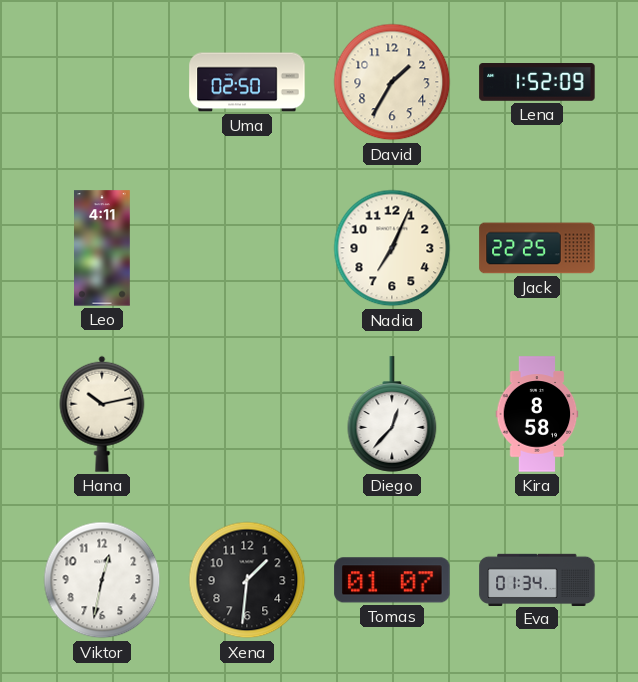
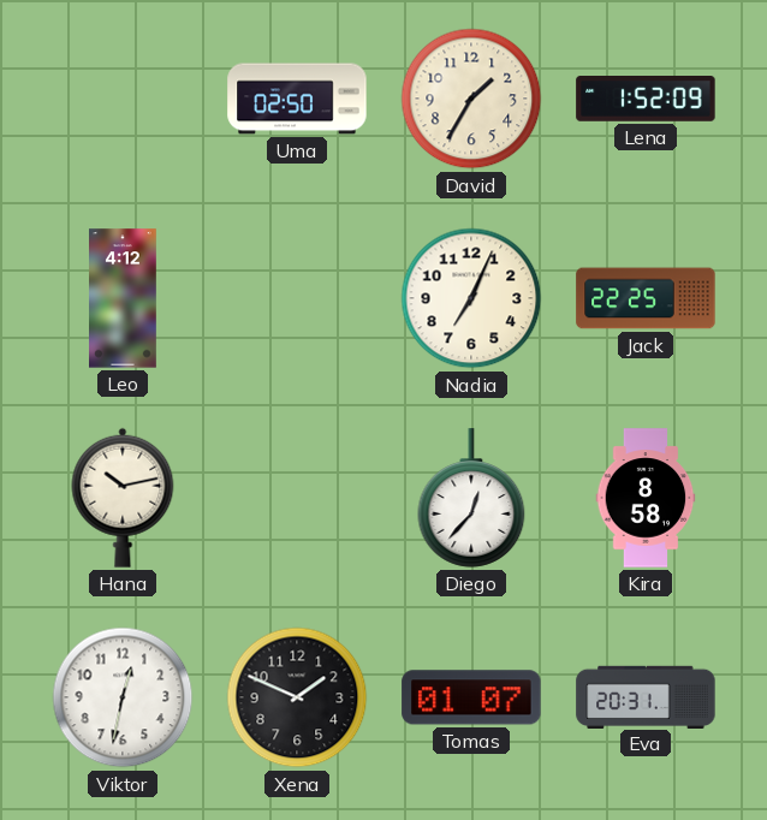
Leo: 4:11 -> 4:12
Xena: 1:31 -> 1:49
Eva: 01:34 -> 20:31
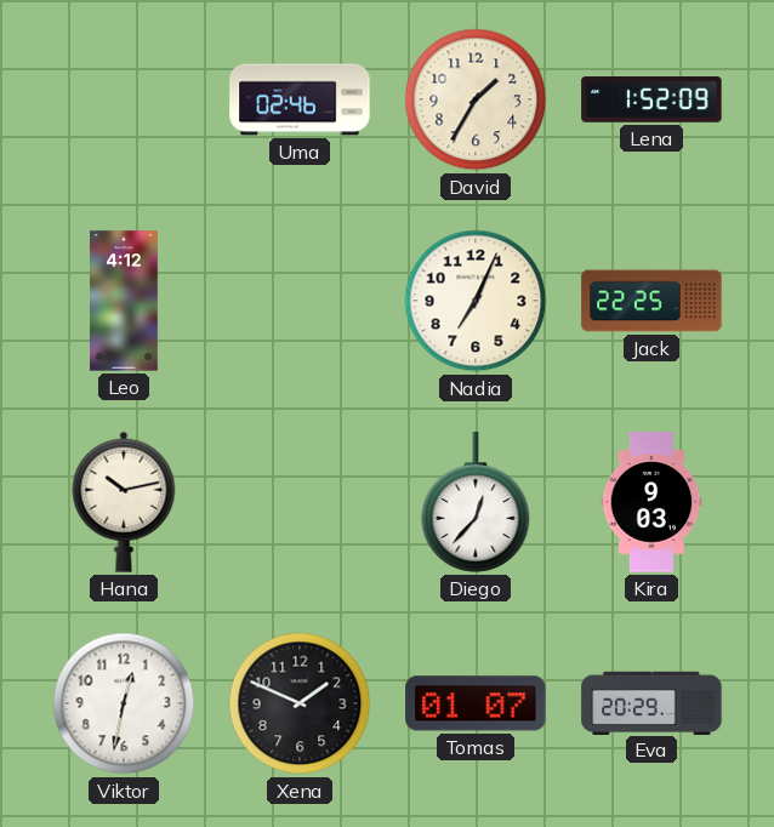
Uma: 02:50 -> 02:46
Kira: 8:58 -> 9:03
Eva: 20:31 -> 20:29
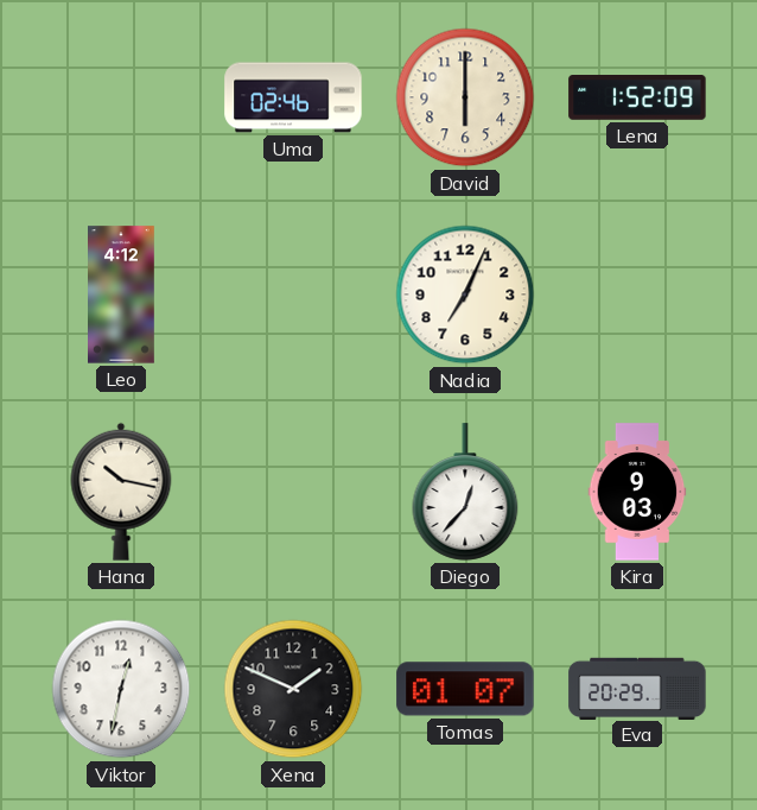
David: 1:35 -> 6:00
Jack: 22:25 -> none
Hana: 10:13 -> 10:17
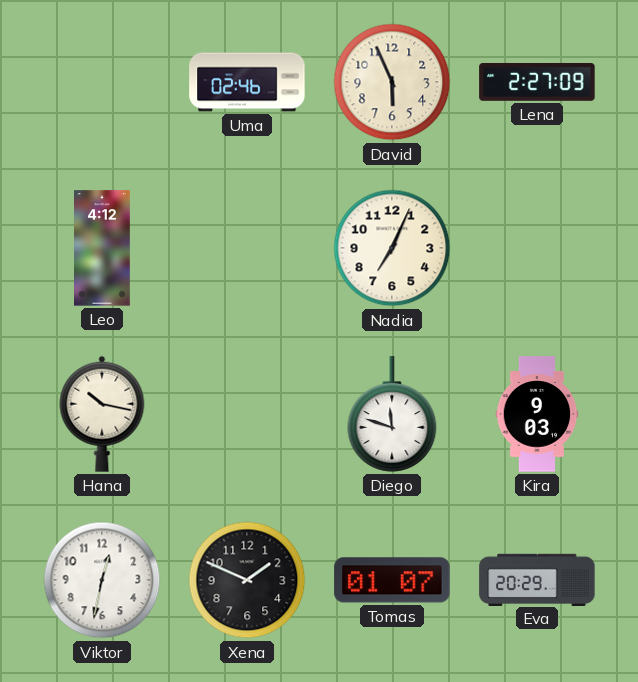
David: 6:00 -> 5:56
Lena: 1:52 -> 2:27
Diego: 12:37 -> 11:48
